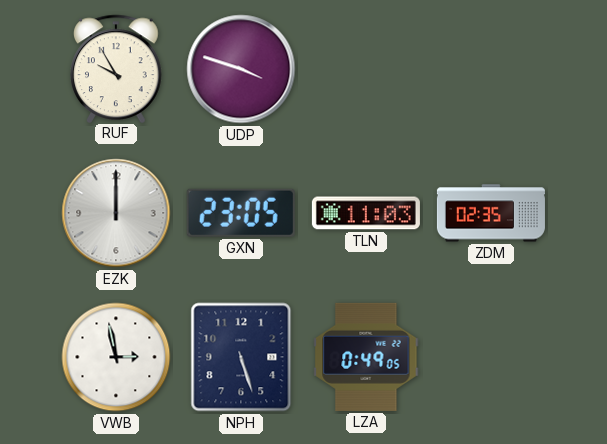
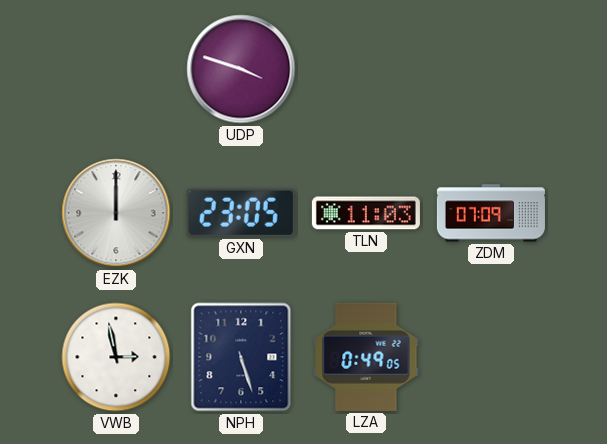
RUF: 9:55 -> none
ZDM: 02:35 -> 07:09
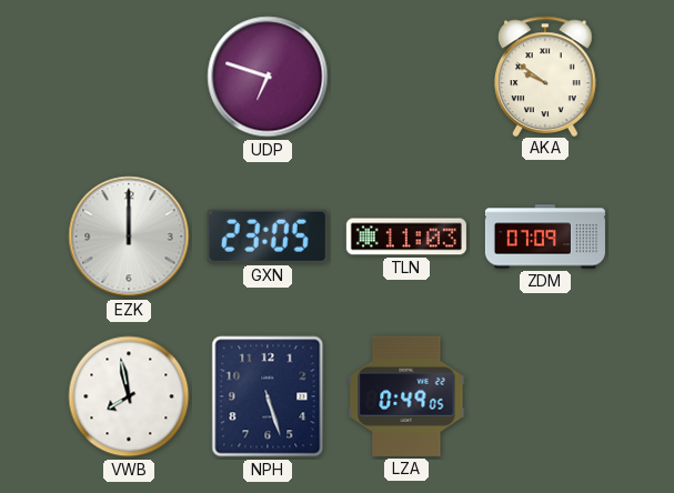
UDP: 3:48 -> 6:48
AKA: none -> 9:51
VWB: 2:58 -> 7:58
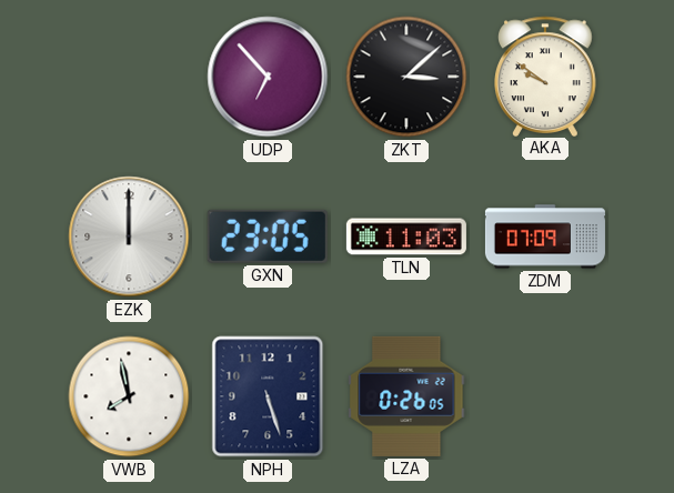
UDP: 6:48 -> 6:53
ZKT: none -> 3:08
LZA: 0:49 -> 0:26
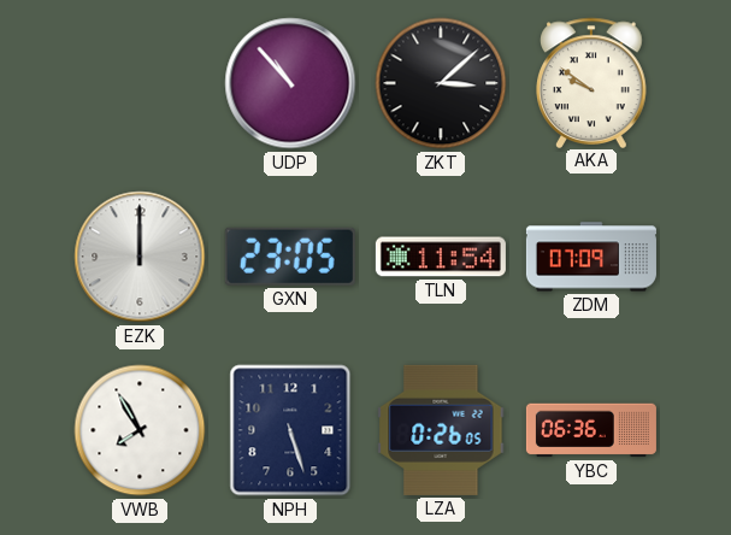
UDP: 6:53 -> 10:53
TLN: 11:03 -> 11:54
VWB: 7:58 -> 7:55
YBC: none -> 06:36
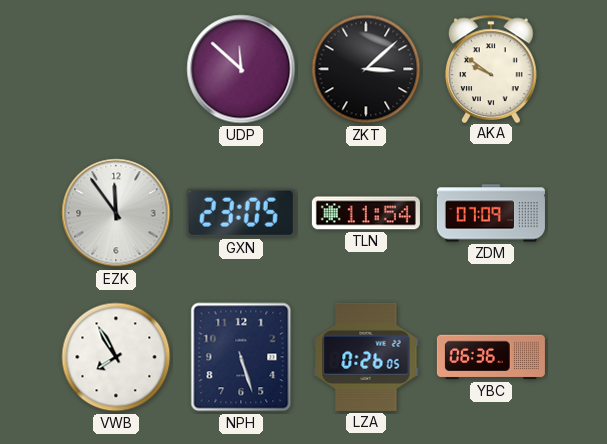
UDP: 10:53 -> 11:52
EZK: 12:00 -> 11:54
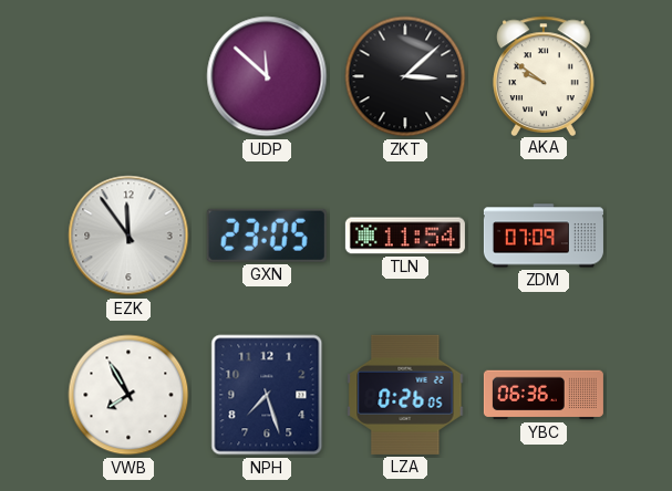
NPH: 5:27 -> 7:27
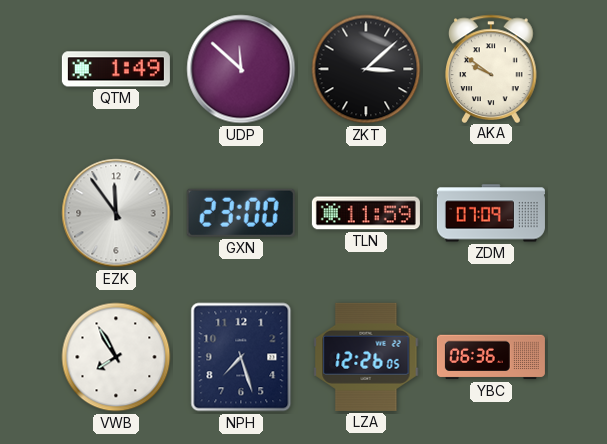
QTM: none -> 1:49
GXN: 23:05 -> 23:00
TLN: 11:54 -> 11:59
LZA: 0:26 -> 12:26
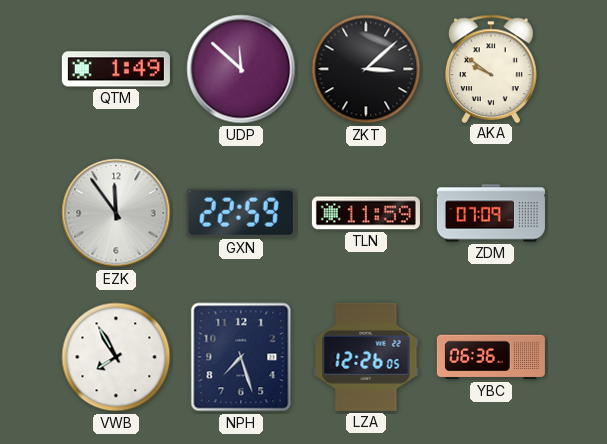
GXN: 23:00 -> 22:59
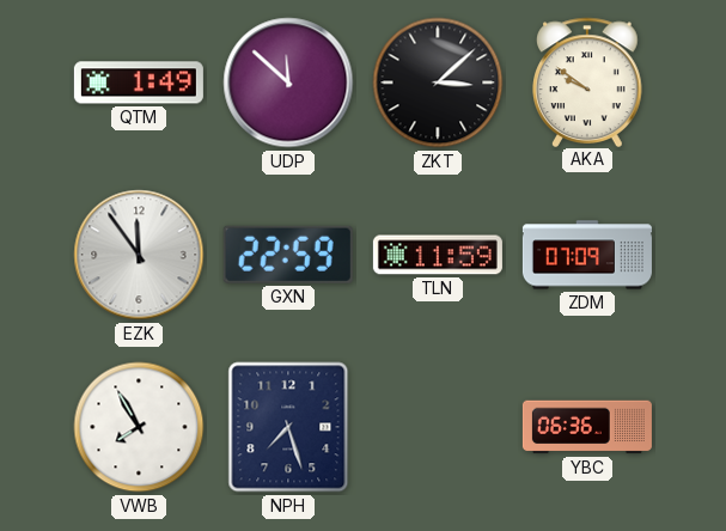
LZA: 12:26 -> none
